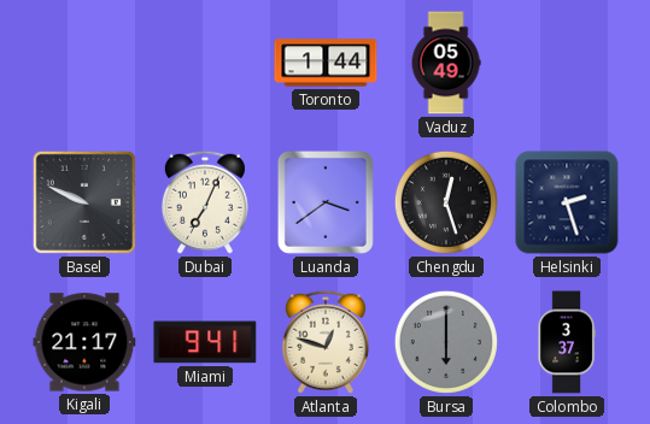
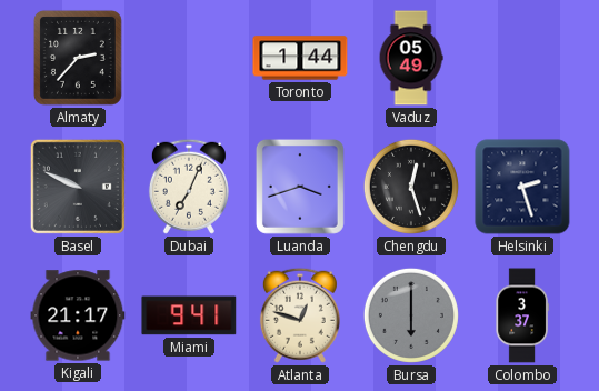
Almaty: none -> 2:37
Luanda: 3:39 -> 3:42
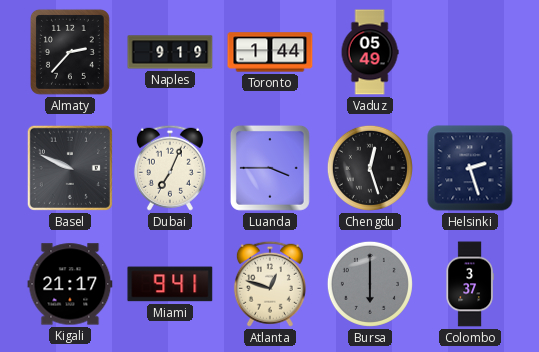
Naples: none -> 9:19
Luanda: 3:42 -> 3:45
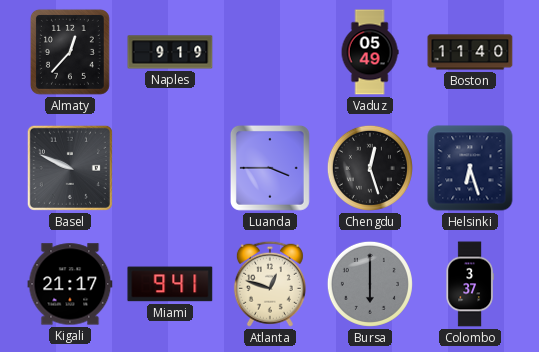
Almaty: 2:37 -> 12:37
Toronto: 1:44 -> none
Boston: none -> 11:40
Dubai: 7:04 -> none
Helsinki: 2:27 -> 6:27
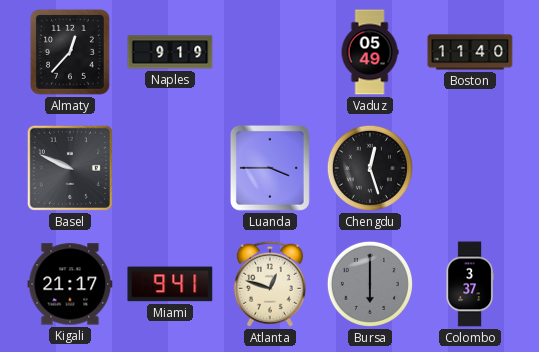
Helsinki: 6:27 -> none
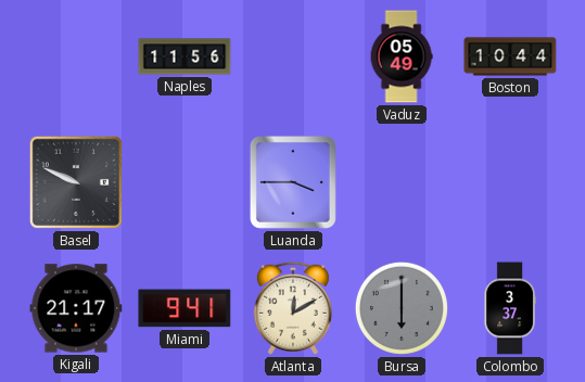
Almaty: 12:37 -> none
Naples: 9:19 -> 11:56
Boston: 11:40 -> 10:44
Chengdu: 12:27 -> none
Atlanta: 12:48 -> 12:10
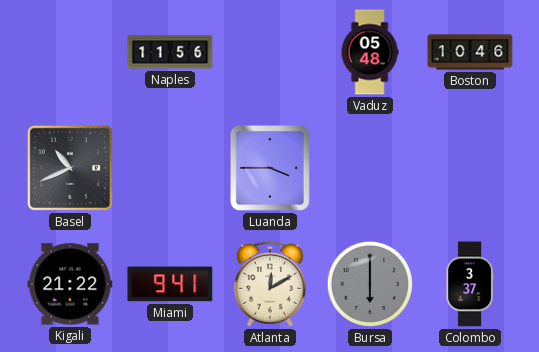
Vaduz: 05:49 -> 05:48
Boston: 10:44 -> 10:46
Basel: 9:49 -> 10:41
Kigali: 21:17 -> 21:22
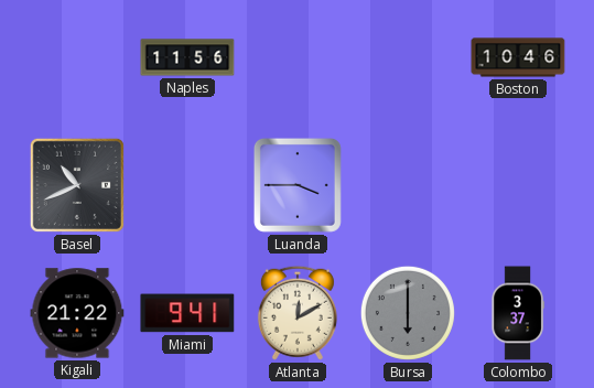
Vaduz: 05:48 -> none
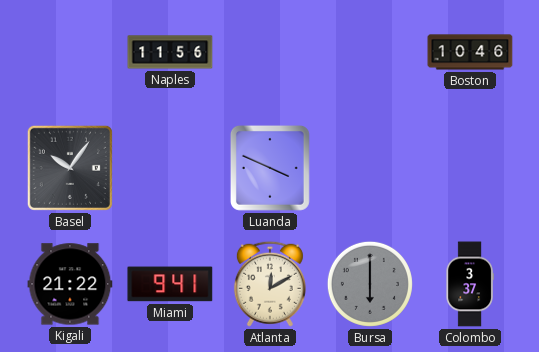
Basel: 10:41 -> 10:06
Luanda: 3:45 -> 3:49
